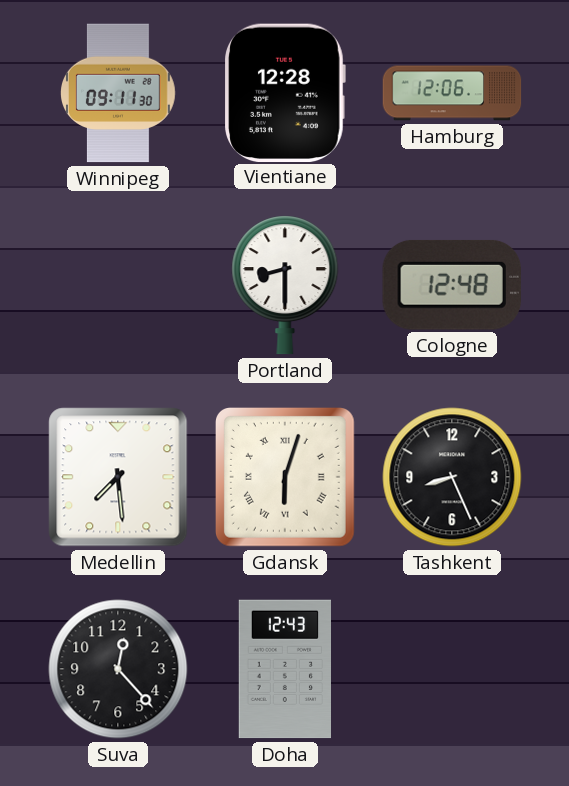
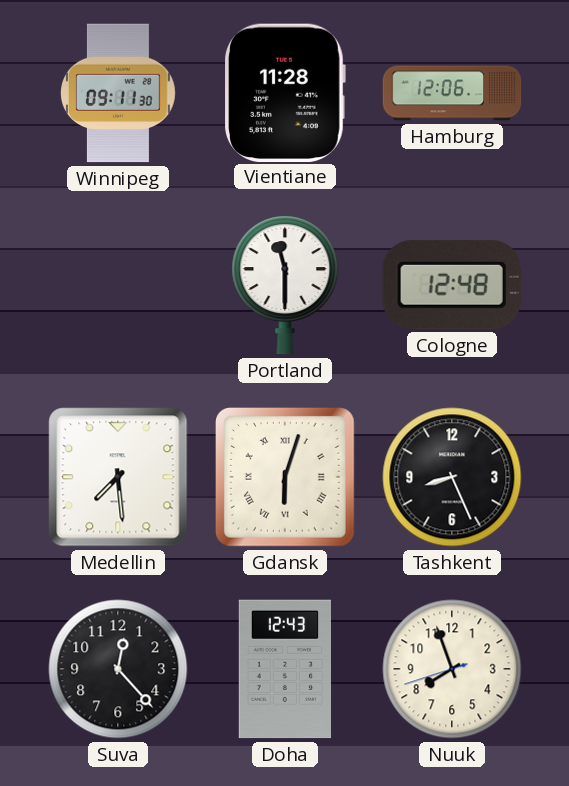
Vientiane: 12:28 -> 11:28
Portland: 8:30 -> 11:30
Nuuk: none -> 7:56
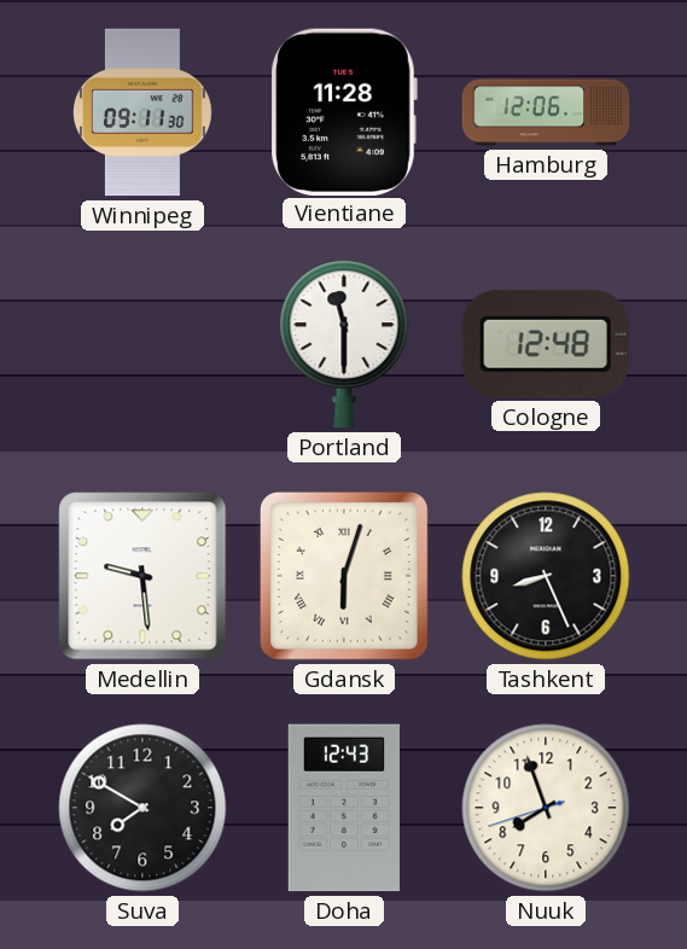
Medellin: 7:29 -> 9:29
Suva: 12:23 -> 7:50
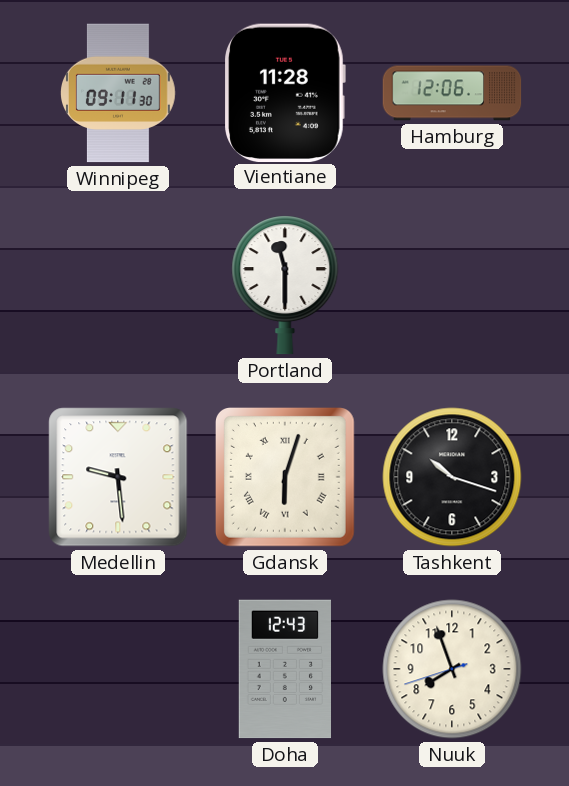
Cologne: 12:48 -> none
Tashkent: 8:26 -> 10:18
Suva: 7:50 -> none
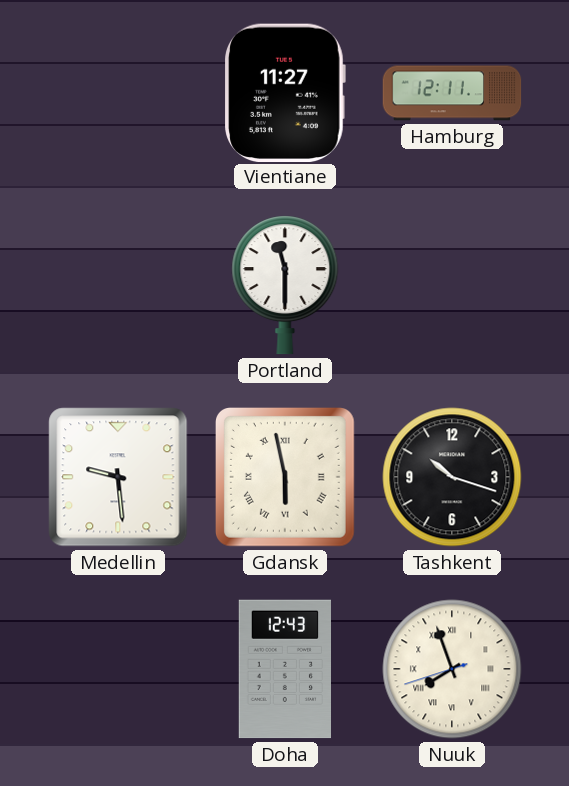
Winnipeg: 09:11 -> none
Vientiane: 11:28 -> 11:27
Hamburg: 12:06 -> 12:11
Gdansk: 6:03 -> 5:58
Nuuk numerals: Arabic -> Roman
